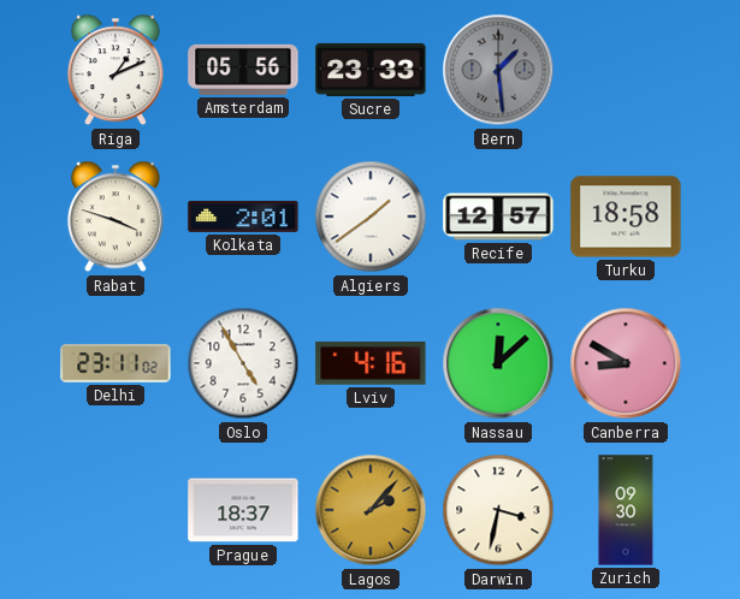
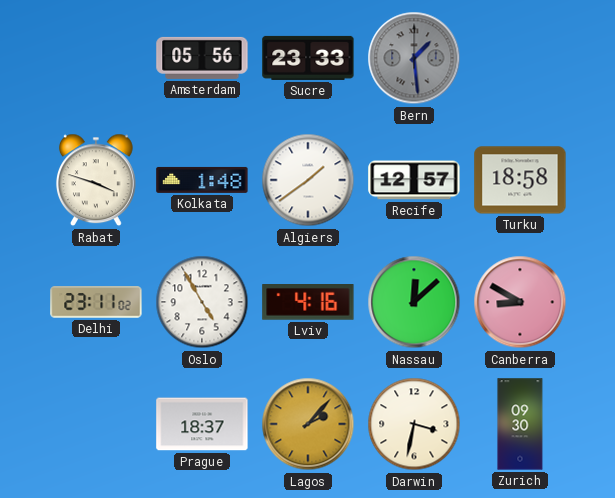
Riga: 1:11 -> none
Kolkata: 2:01 -> 1:48
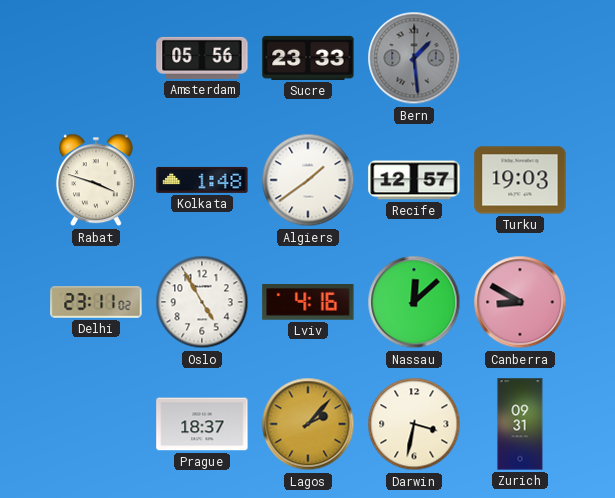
Turku: 18:58 -> 19:03
Zurich: 09:30 -> 09:31
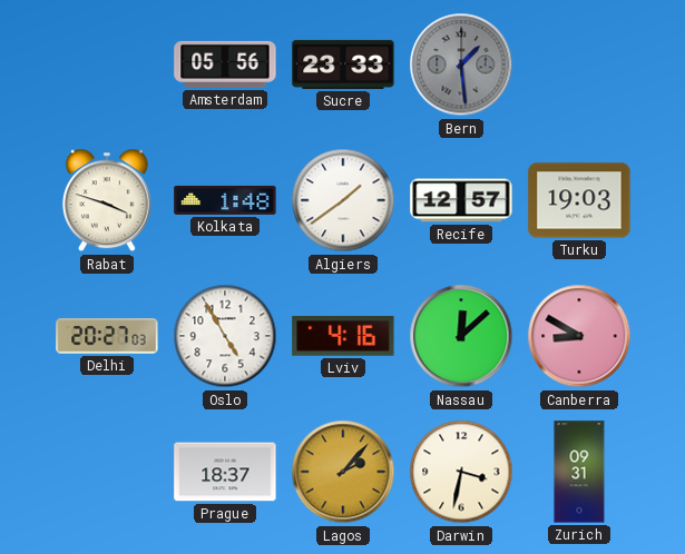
Delhi: 23:11 -> 20:27
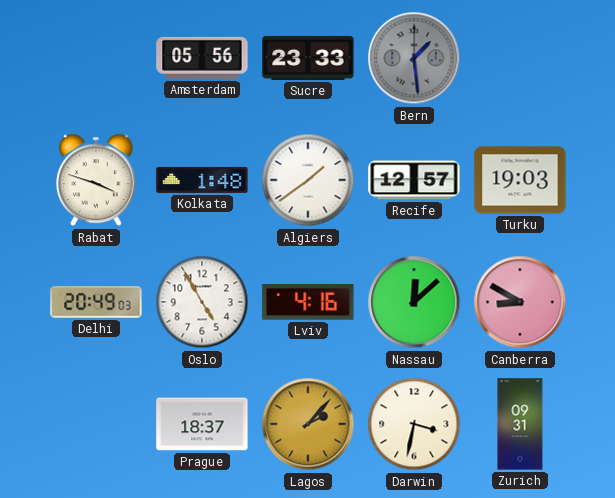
Delhi: 20:27 -> 20:49
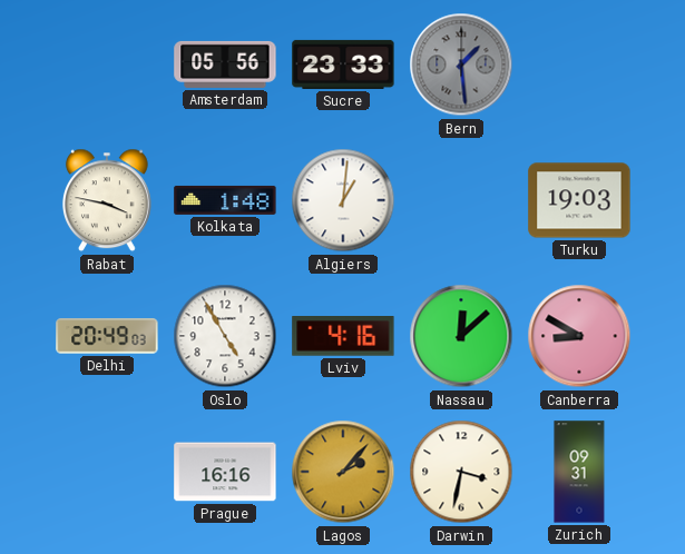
Rabat: 3:48 -> 3:47
Algiers: 1:39 -> 1:01
Recife: 12:57 -> none
Prague: 18:37 -> 16:16
